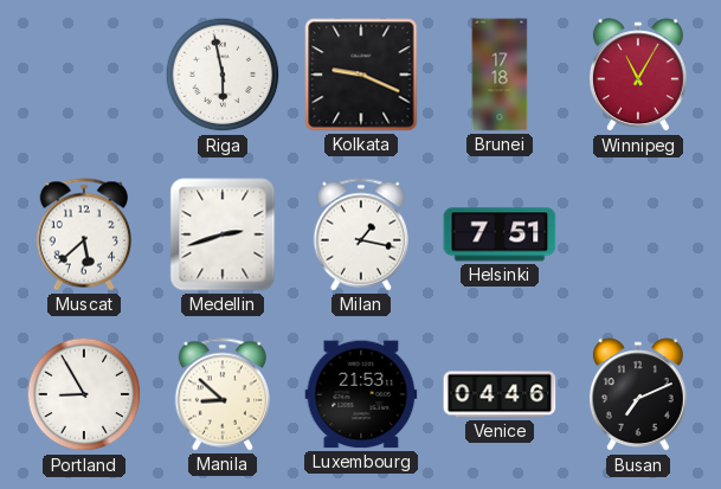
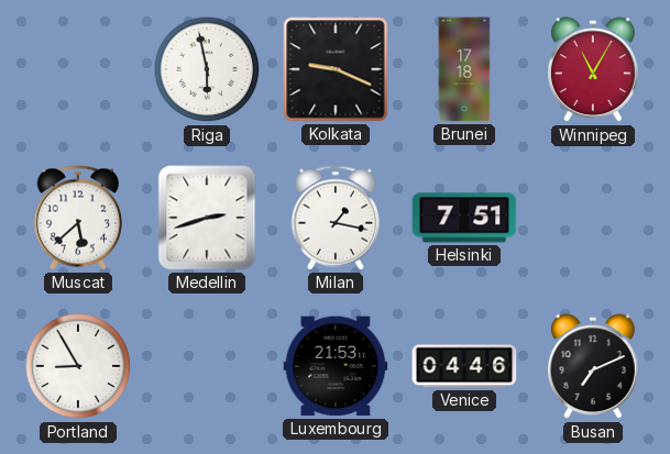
Manila: 8:52 -> none
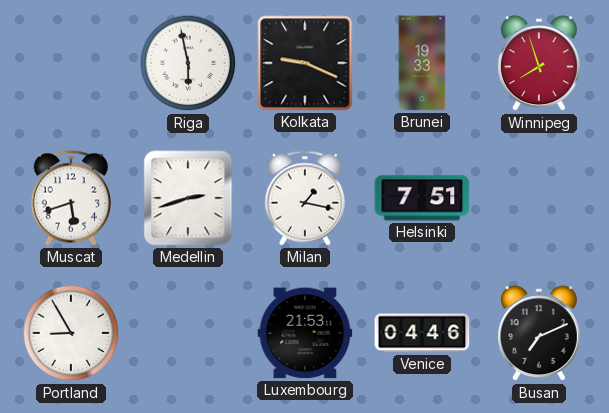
Brunei: 17:18 -> 19:33
Winnipeg: 11:05 -> 7:57
Muscat: 5:38 -> 5:42
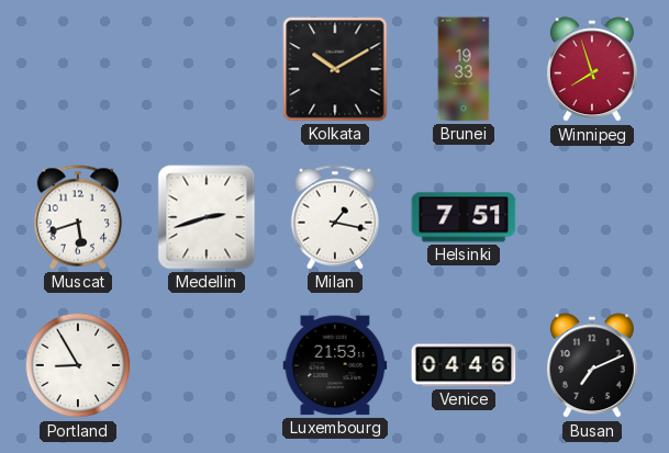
Riga: 5:58 -> none
Kolkata: 9:19 -> 10:10
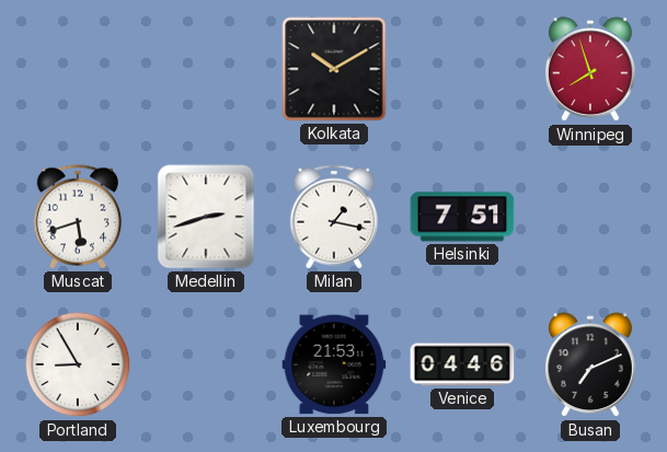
Brunei: 19:33 -> none
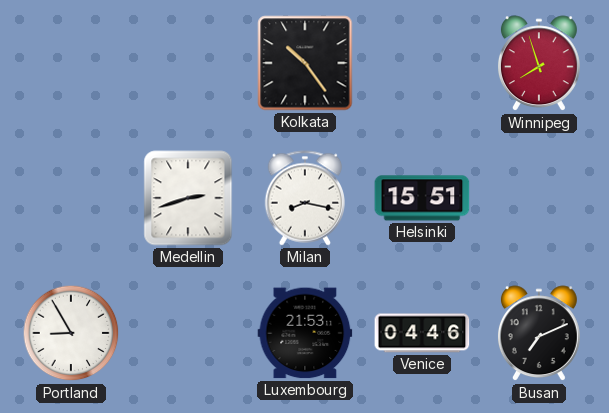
Kolkata: 10:10 -> 10:24
Muscat: 5:42 -> none
Milan: 1:17 -> 8:17
Helsinki: 7:51 -> 15:51
